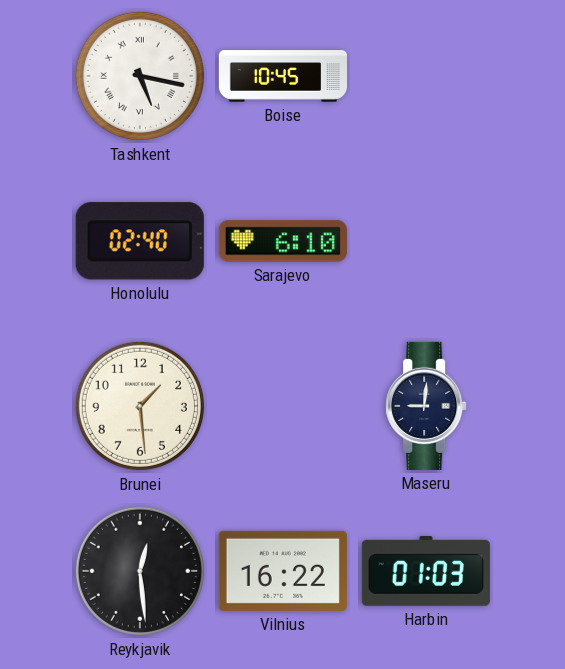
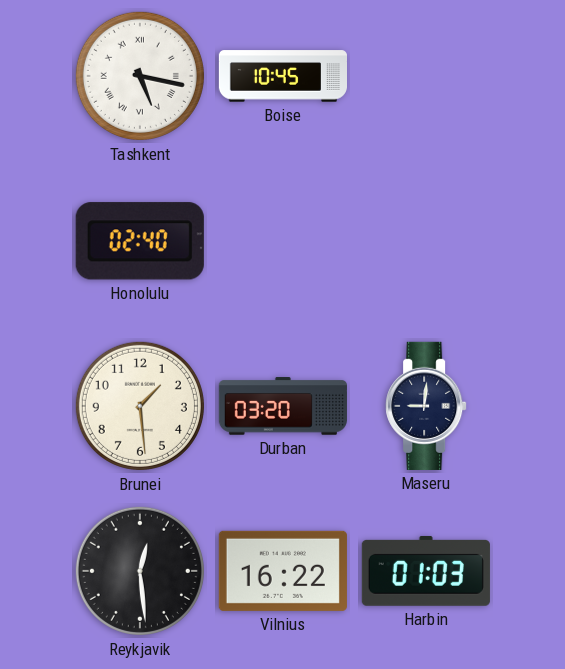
Sarajevo: 6:10 -> none
Durban: none -> 03:20
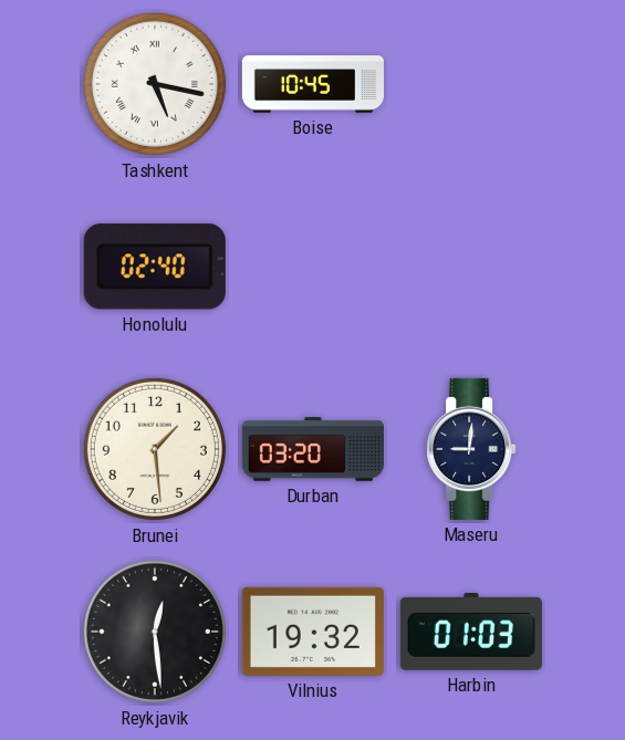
Vilnius: 16:22 -> 19:32
